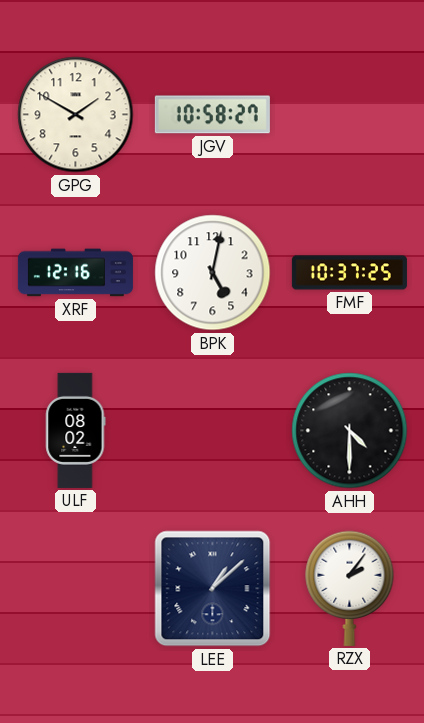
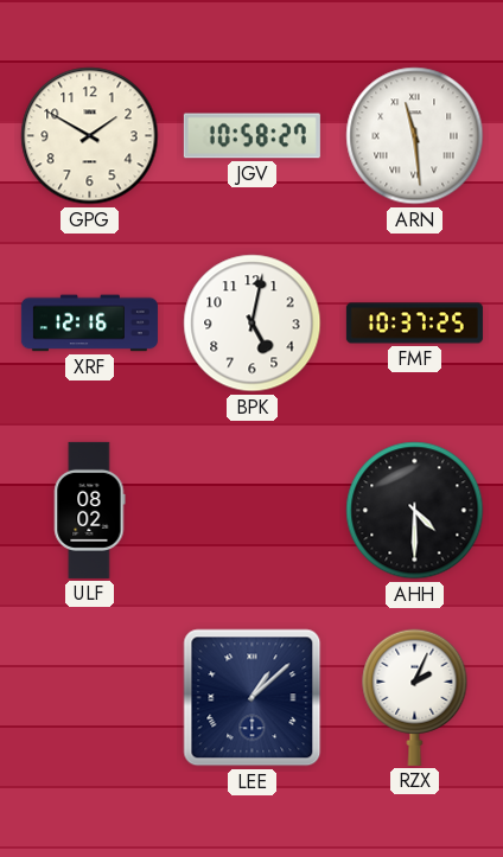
ARN: none -> 11:29
RZX: 2:06 -> 2:04
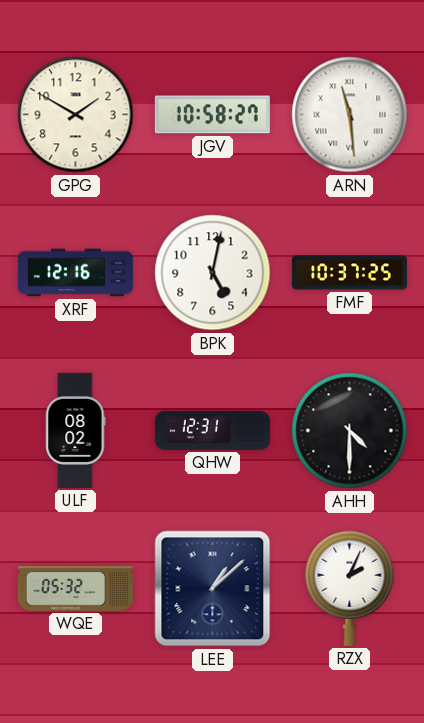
QHW: none -> 12:31
WQE: none -> 05:32
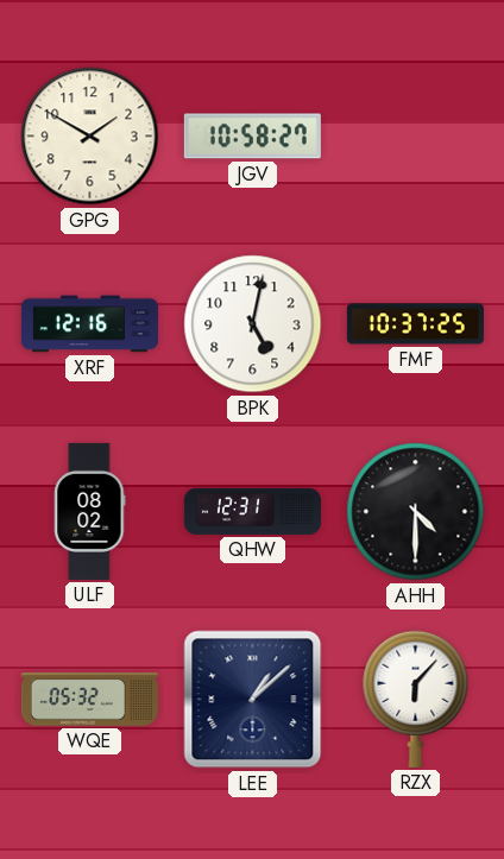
ARN: 11:29 -> none
RZX: 2:04 -> 6:07
